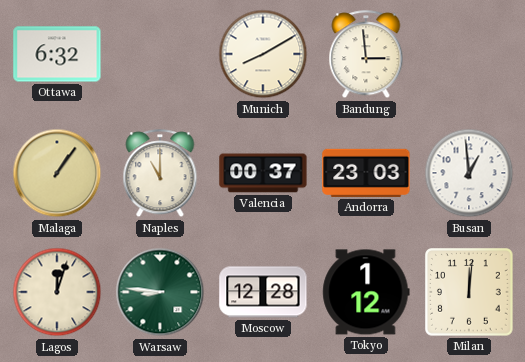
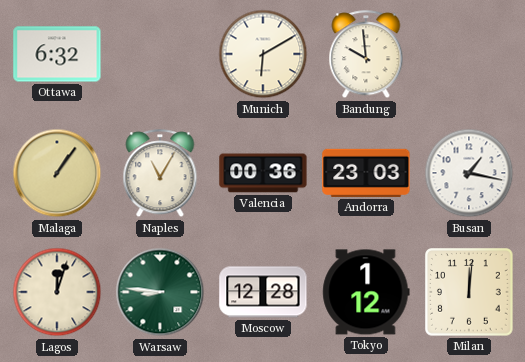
Munich: 8:10 -> 6:10
Bandung: 2:59 -> 9:59
Naples: 11:00 -> 11:05
Valencia: 00:37 -> 00:36
Busan: 12:59 -> 1:17
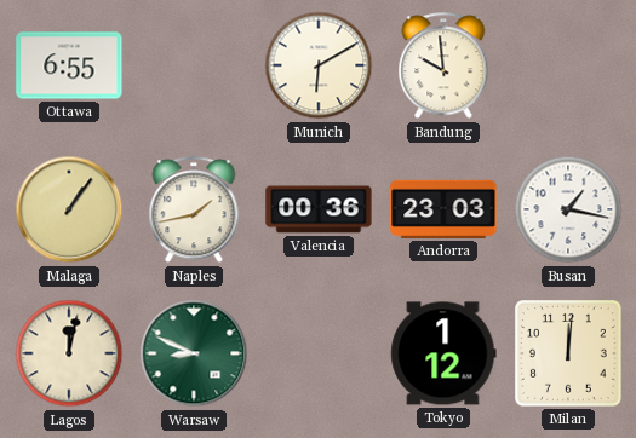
Ottawa: 6:32 -> 6:55
Naples: 11:05 -> 1:43
Lagos: 12:03 -> 12:02
Warsaw: 8:46 -> 8:49
Moscow: 12:28 -> none
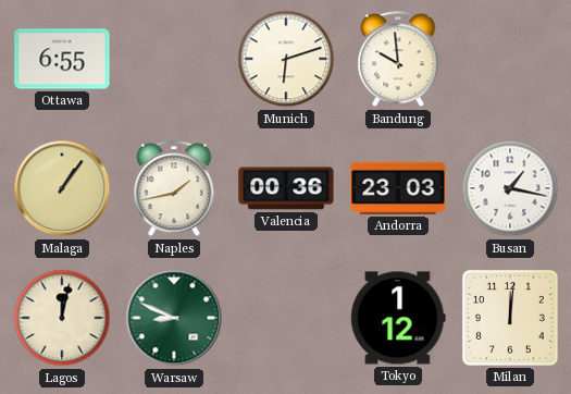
Munich: 6:10 -> 6:12
